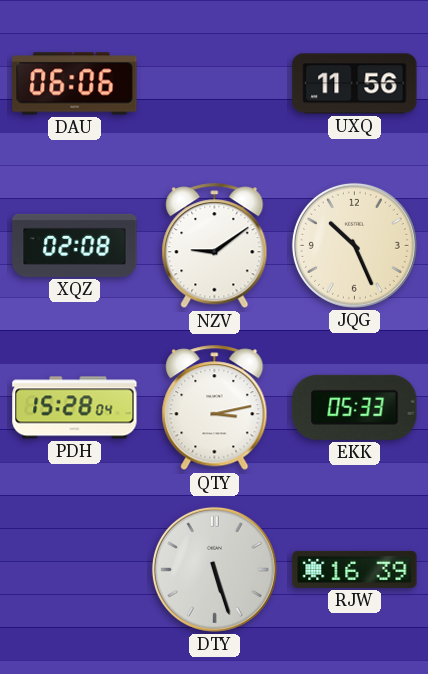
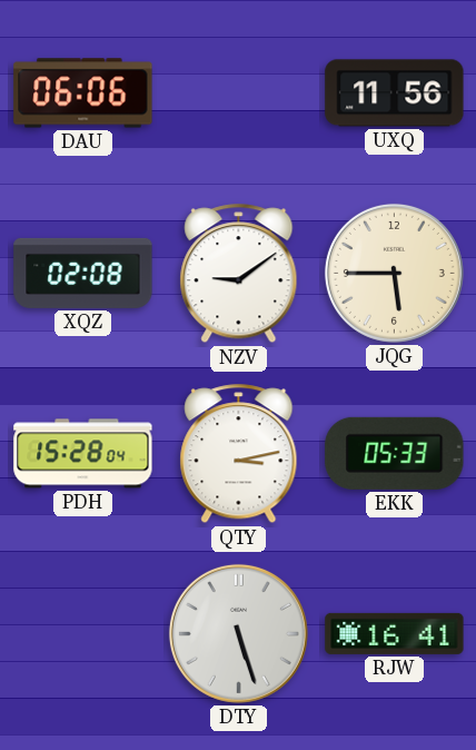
JQG: 10:26 -> 5:45
RJW: 16:39 -> 16:41
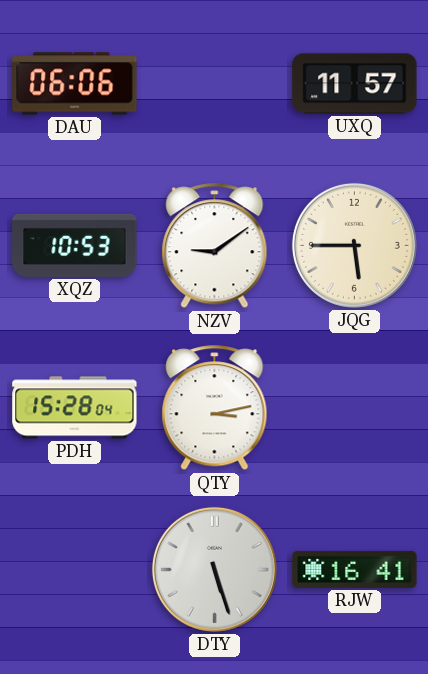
UXQ: 11:56 -> 11:57
XQZ: 02:08 -> 10:53
EKK: 05:33 -> none
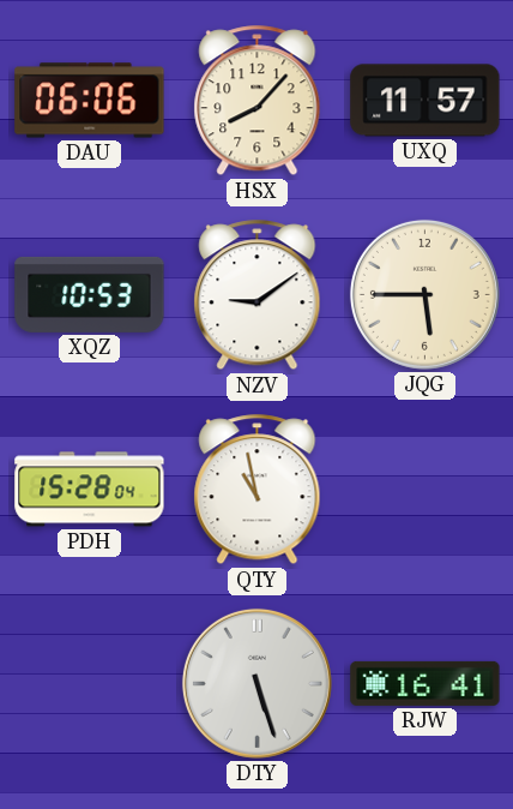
HSX: none -> 8:07
QTY: 3:13 -> 10:58
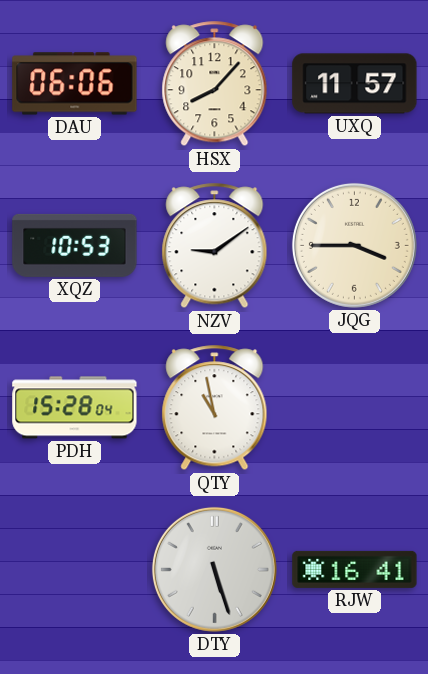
JQG: 5:45 -> 3:45
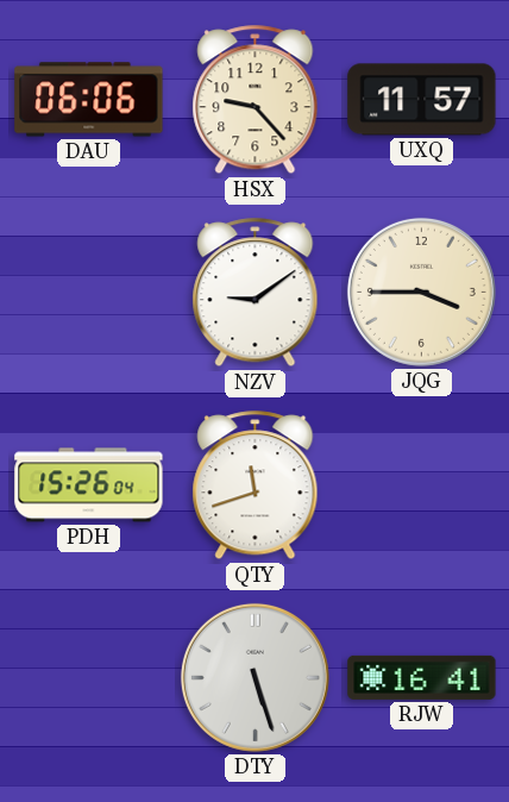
HSX: 8:07 -> 9:23
XQZ: 10:53 -> none
PDH: 15:28 -> 15:26
QTY: 10:58 -> 11:42
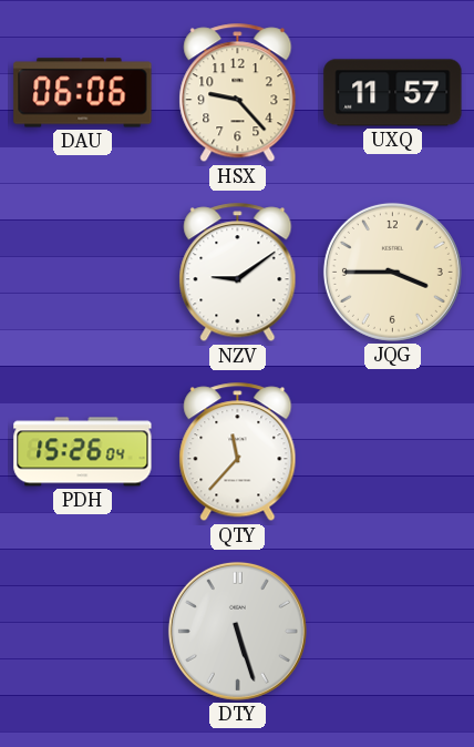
QTY: 11:42 -> 11:37
RJW: 16:41 -> none
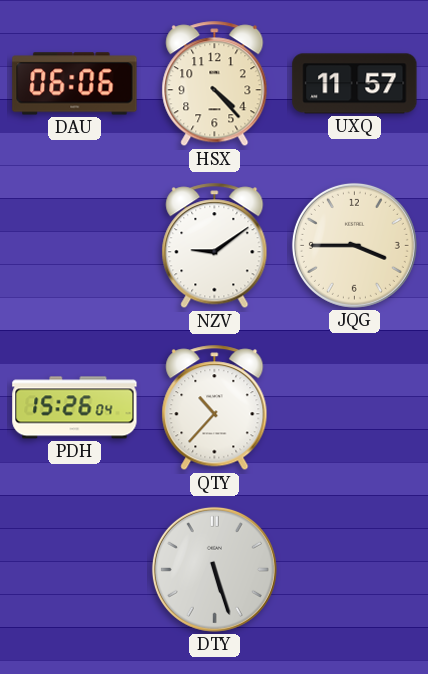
HSX: 9:23 -> 4:23
QTY: 11:37 -> 10:37
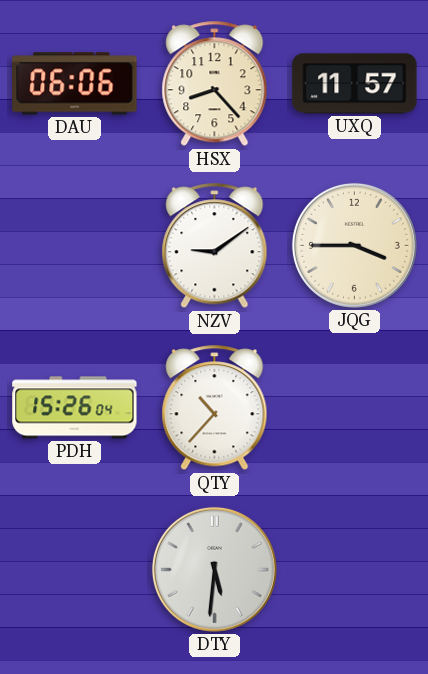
HSX: 4:23 -> 8:23
DTY: 5:27 -> 5:31
